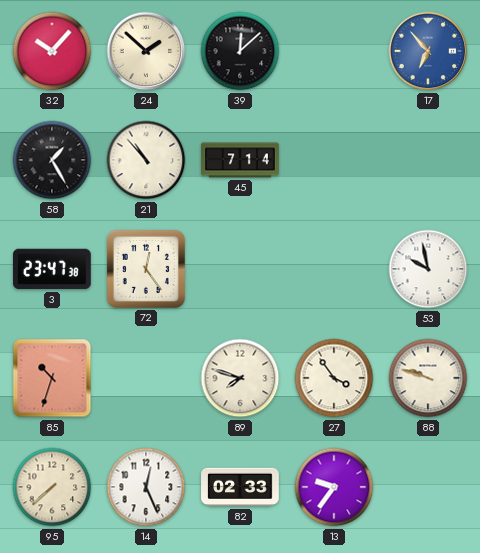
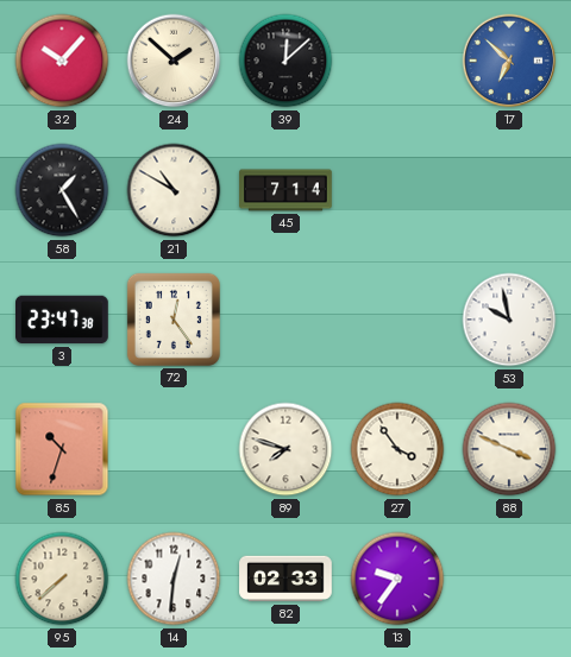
17: 6:53 -> 6:52
21: 10:53 -> 10:50
88: 9:48 -> 3:49
14: 12:26 -> 12:31
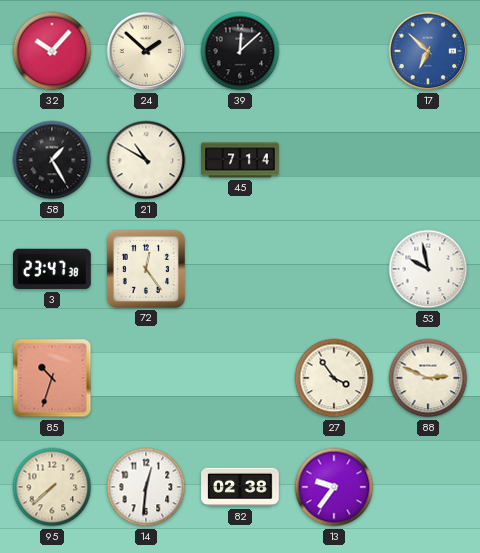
89: 7:48 -> none
88: 3:49 -> 2:49
82: 02:33 -> 02:38
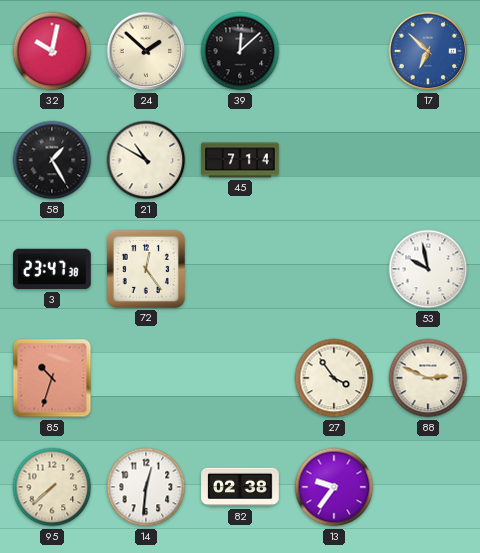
32: 10:07 -> 10:02
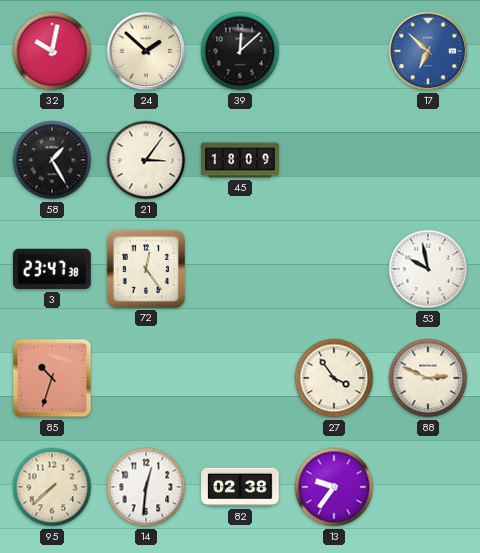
21: 10:50 -> 3:06
45: 7:14 -> 18:09
